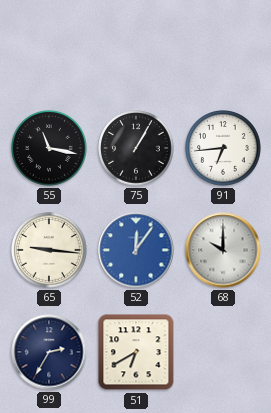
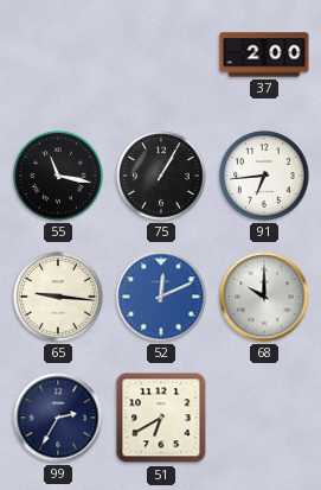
37: none -> 2:00
52: 12:06 -> 12:11
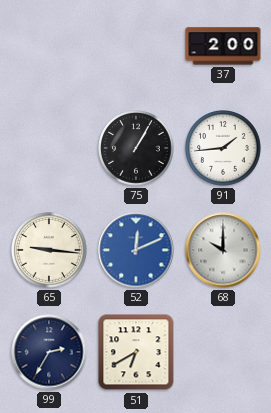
55: 11:17 -> none
91: 6:44 -> 1:44
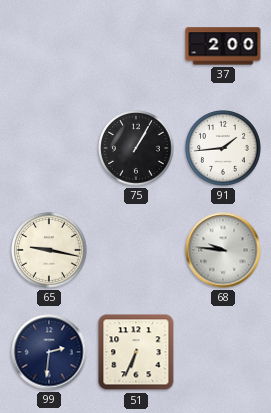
65: 9:16 -> 9:17
52: 12:11 -> none
68: 10:00 -> 9:46
99: 2:35 -> 2:31
51: 6:40 -> 6:34
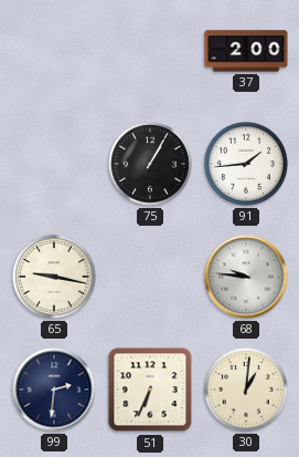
30: none -> 1:01
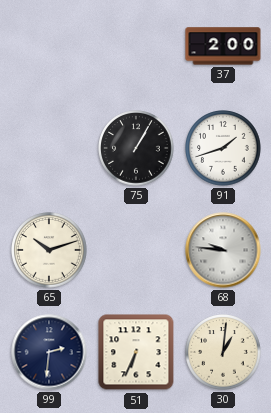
91: 1:44 -> 1:42
65: 9:17 -> 10:12
